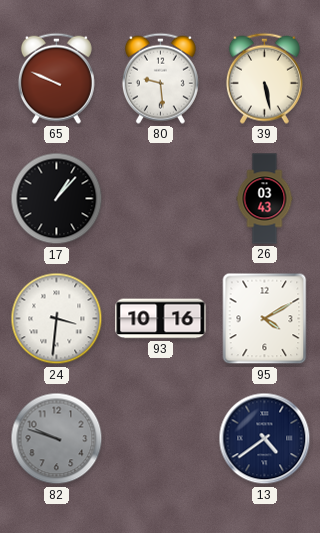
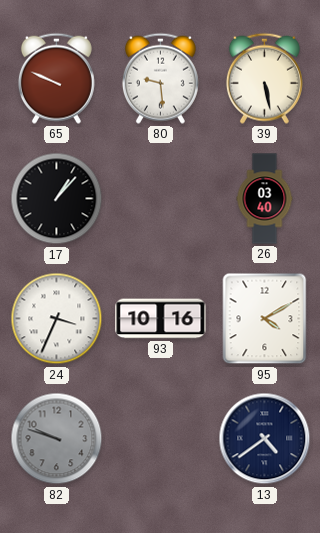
26: 03:43 -> 03:40
24: 3:31 -> 3:34
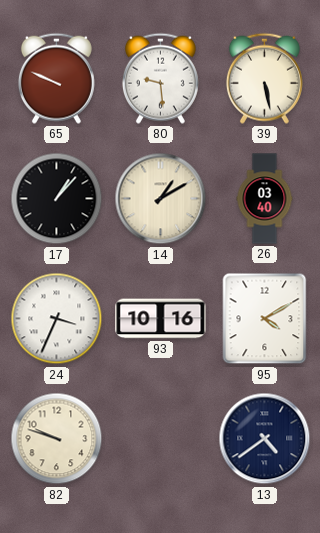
14: none -> 1:10
82 dial: grey -> cream
